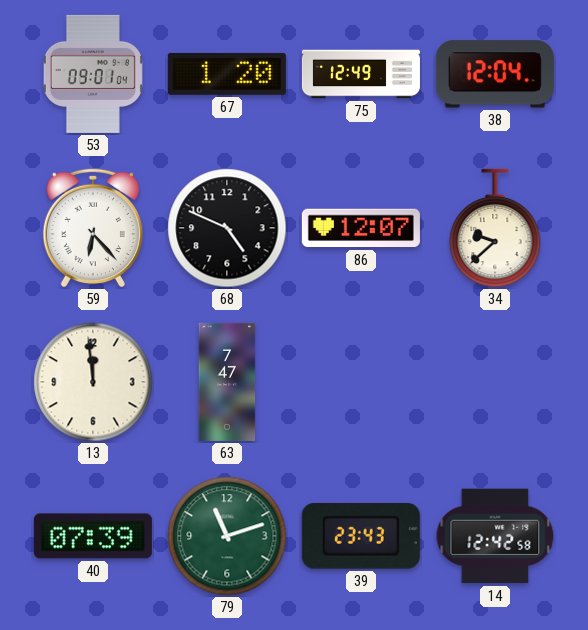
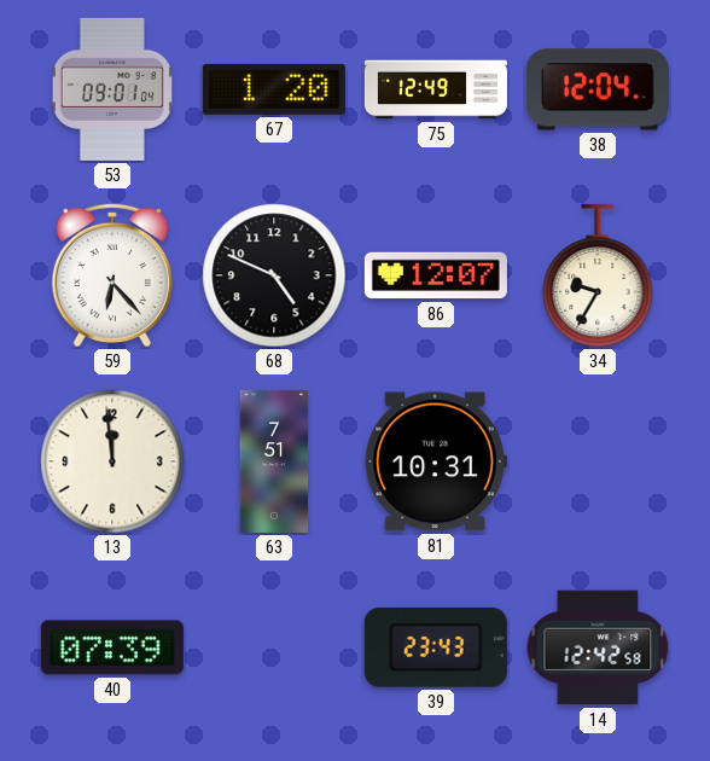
34: 9:38 -> 9:35
63: 7:47 -> 7:51
81: none -> 10:31
79: 11:12 -> none
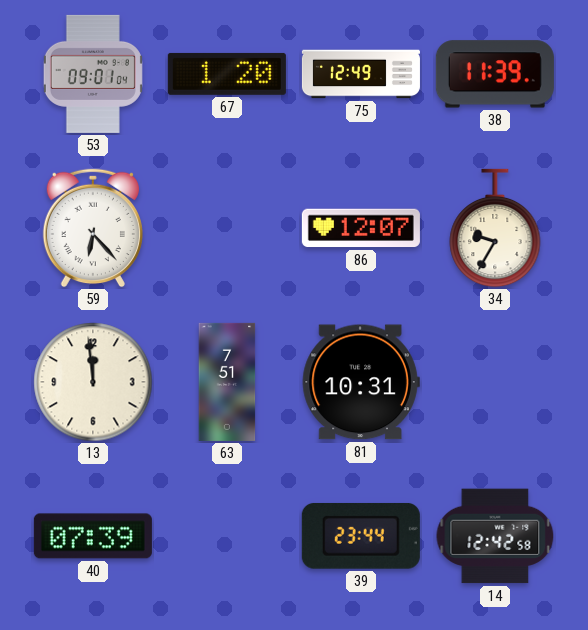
38: 12:04 -> 11:39
68: 4:49 -> none
39: 23:43 -> 23:44
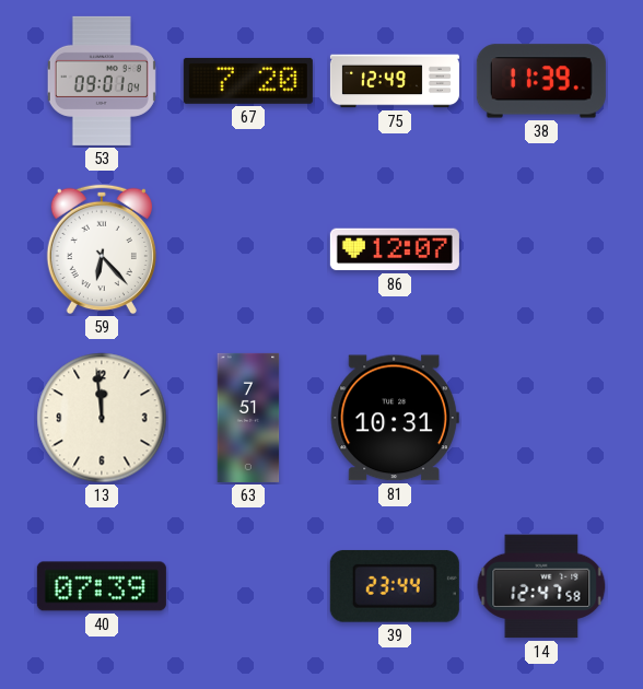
67: 1:20 -> 7:20
34: 9:35 -> none
14: 12:42 -> 12:47
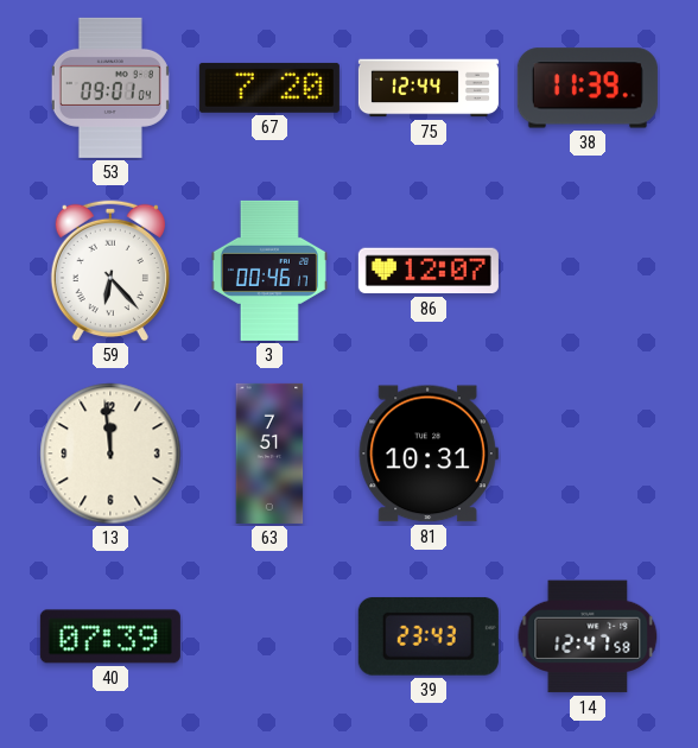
75: 12:49 -> 12:44
3: none -> 00:46
39: 23:44 -> 23:43
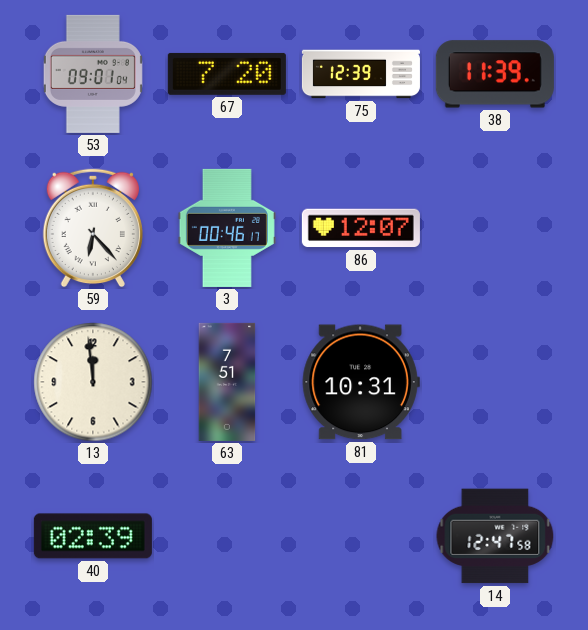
75: 12:44 -> 12:39
40: 07:39 -> 02:39
39: 23:43 -> none
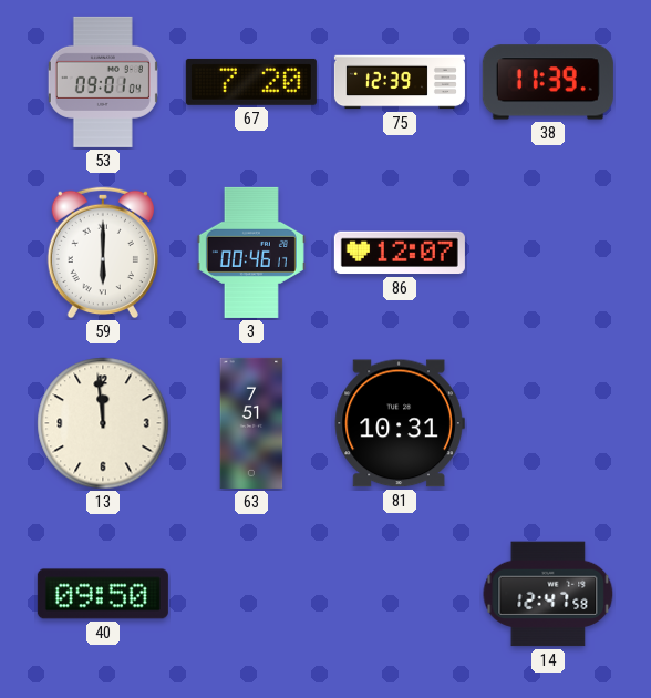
59: 6:23 -> 6:00
40: 02:39 -> 09:50
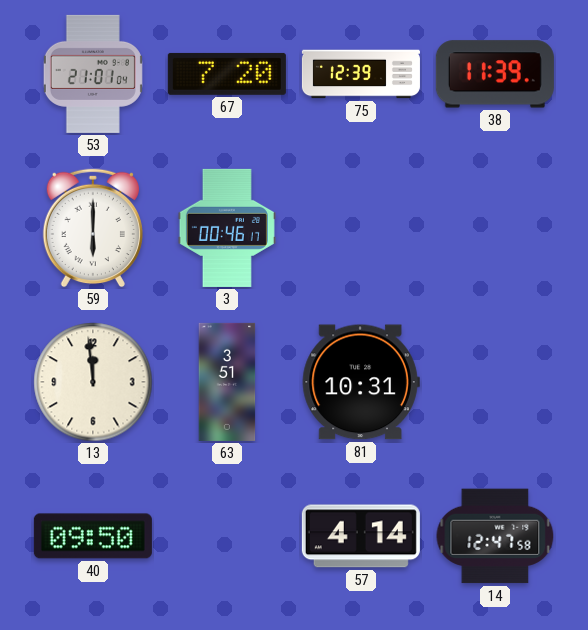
53: 09:01 -> 21:01
86: 12:07 -> none
63: 7:51 -> 3:51
57: none -> 4:14
